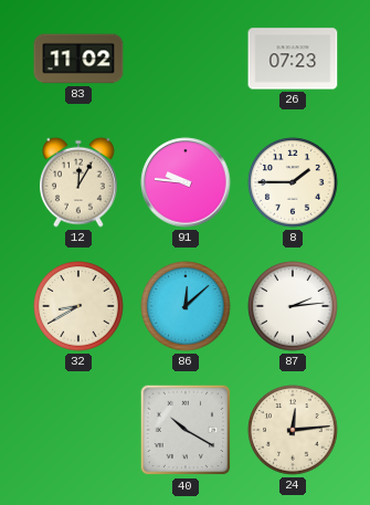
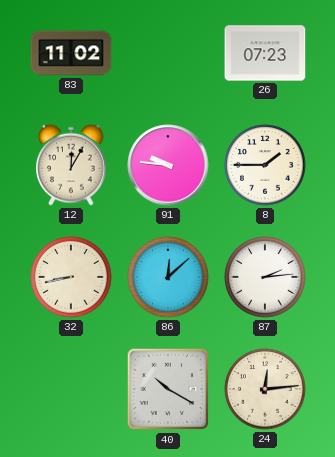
32: 8:40 -> 8:43
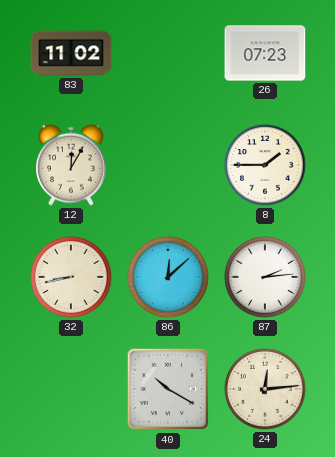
91: 9:46 -> none
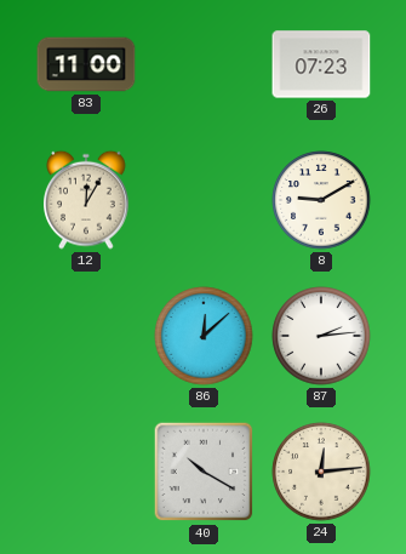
83: 11:02 -> 11:00
8: 1:45 -> 9:10
32: 8:43 -> none
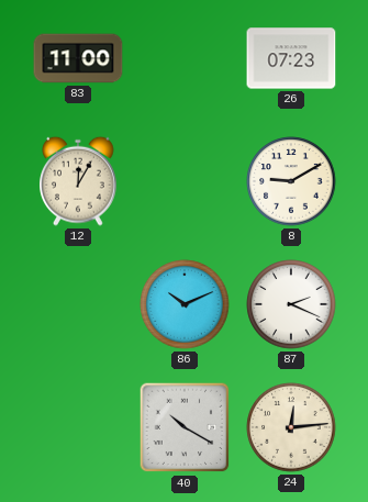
86: 12:08 -> 10:11
87: 2:14 -> 2:19
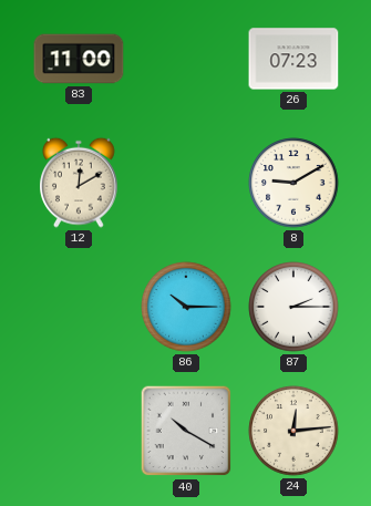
12: 12:05 -> 12:10
86: 10:11 -> 10:15
87: 2:19 -> 2:15
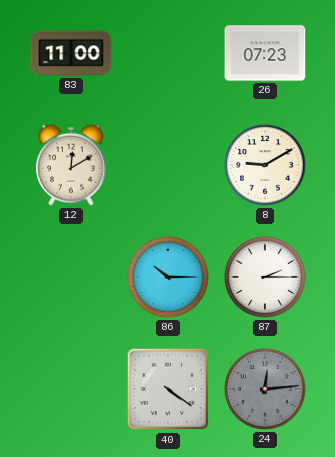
40: 10:20 -> 4:21
24 dial: cream -> grey
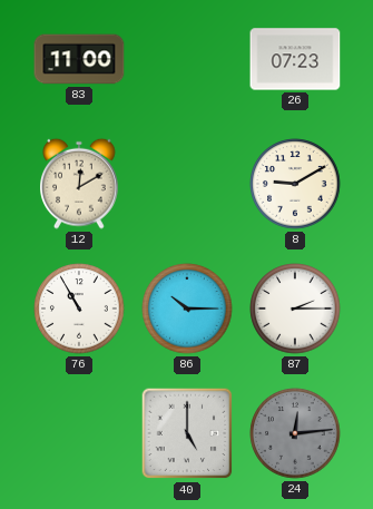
76: none -> 10:55
40: 4:21 -> 5:00
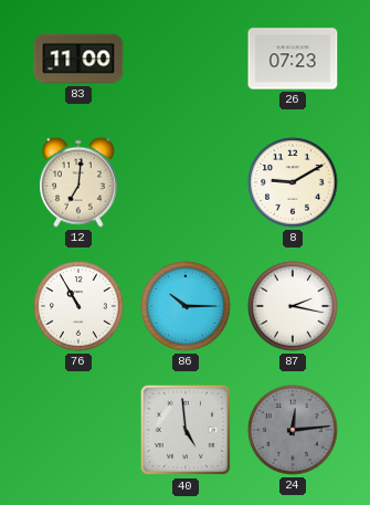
12: 12:10 -> 7:01
87: 2:15 -> 2:17
40: 5:00 -> 4:59
